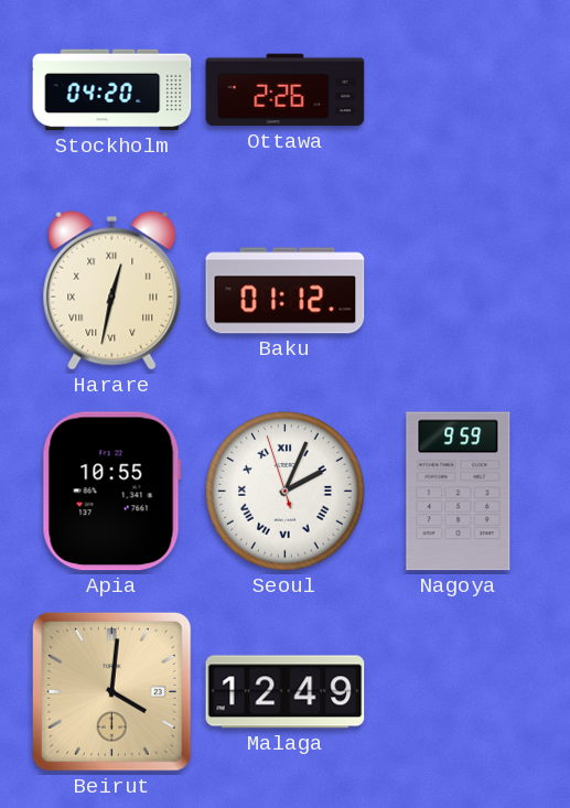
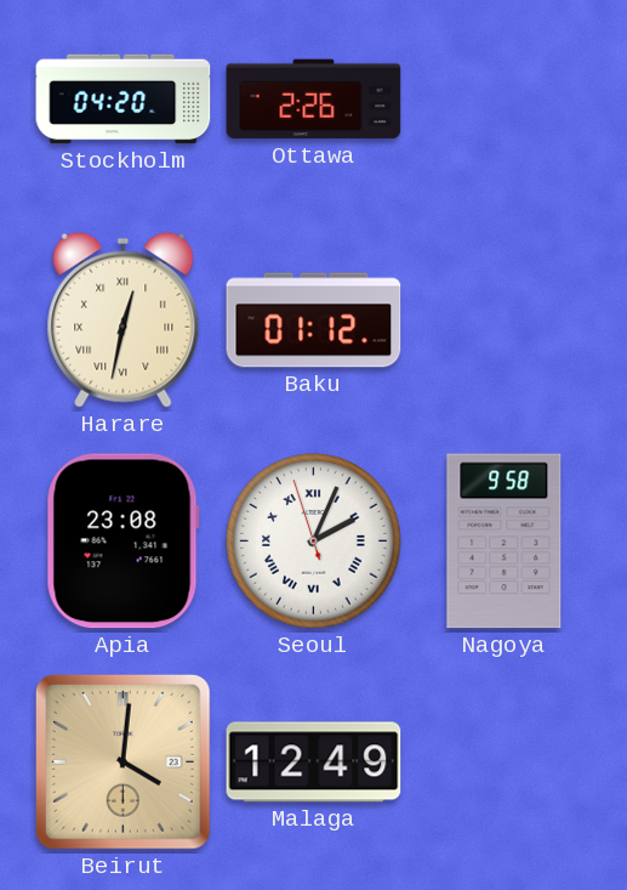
Apia: 10:55 -> 23:08
Nagoya: 9:59 -> 9:58
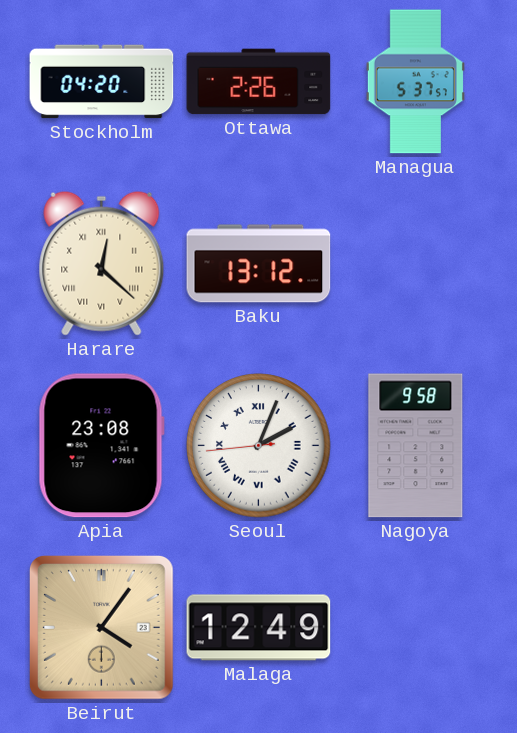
Managua: none -> 5:37
Harare: 12:32 -> 12:22
Baku: 01:12 -> 13:12
Seoul: 2:03:57 -> 2:03:44
Beirut: 4:01 -> 4:06
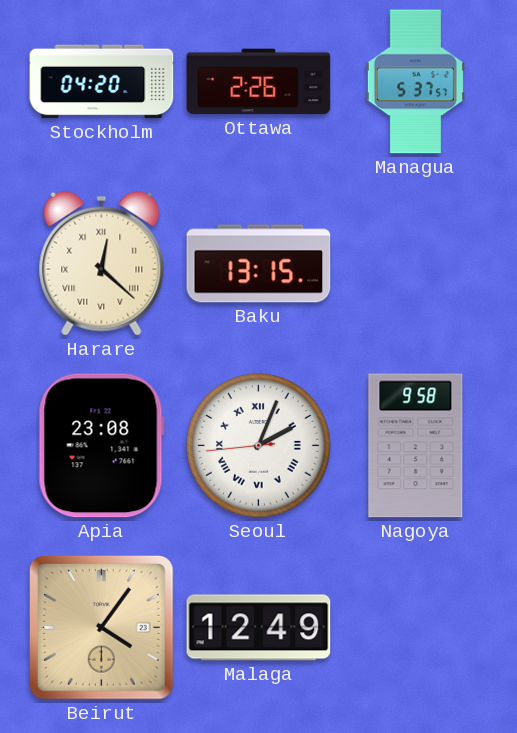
Baku: 13:12 -> 13:15
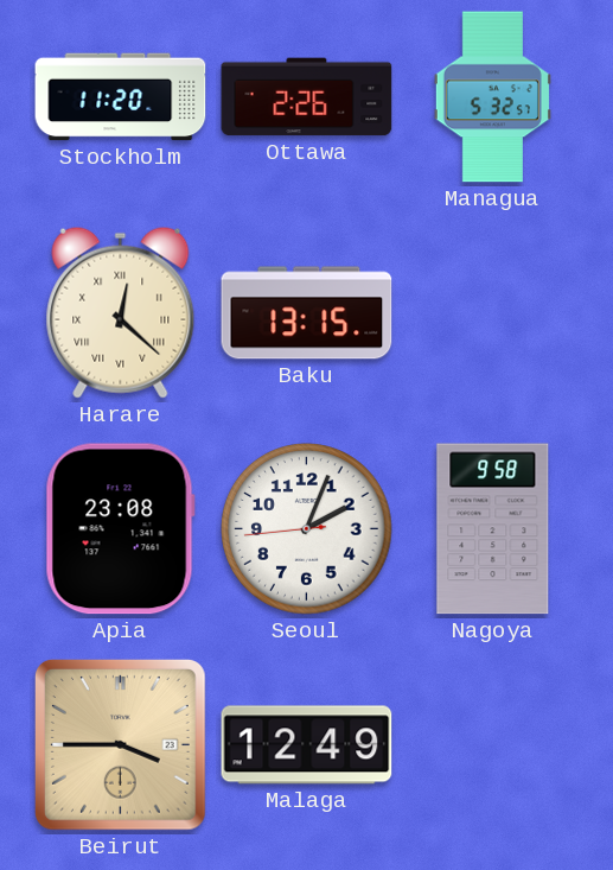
Stockholm: 04:20 -> 11:20
Managua: 5:37 -> 5:32
Seoul numerals: Roman -> Arabic
Beirut: 4:06 -> 3:45
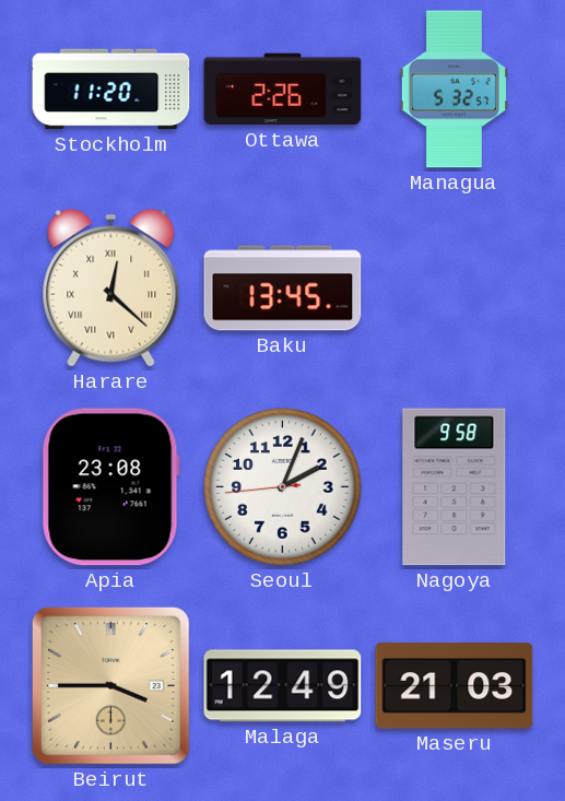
Baku: 13:15 -> 13:45
Maseru: none -> 21:03
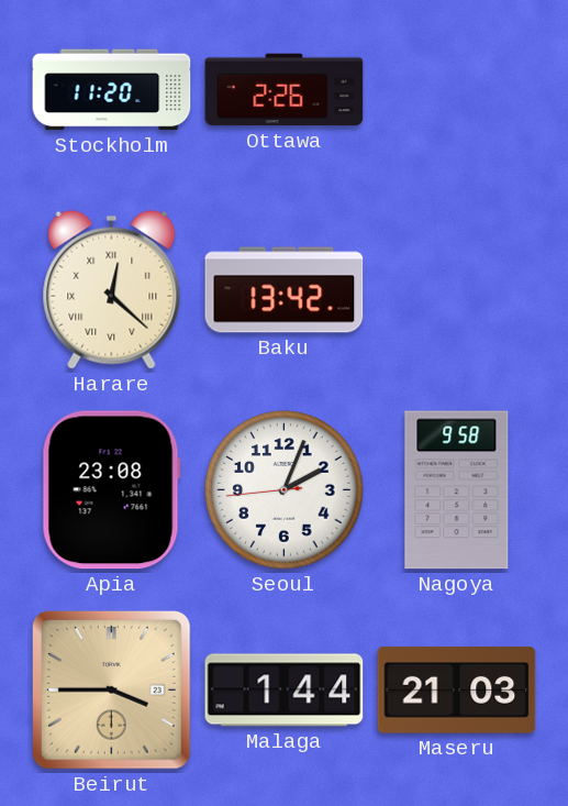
Managua: 5:32 -> none
Baku: 13:45 -> 13:42
Malaga: 12:49 -> 1:44
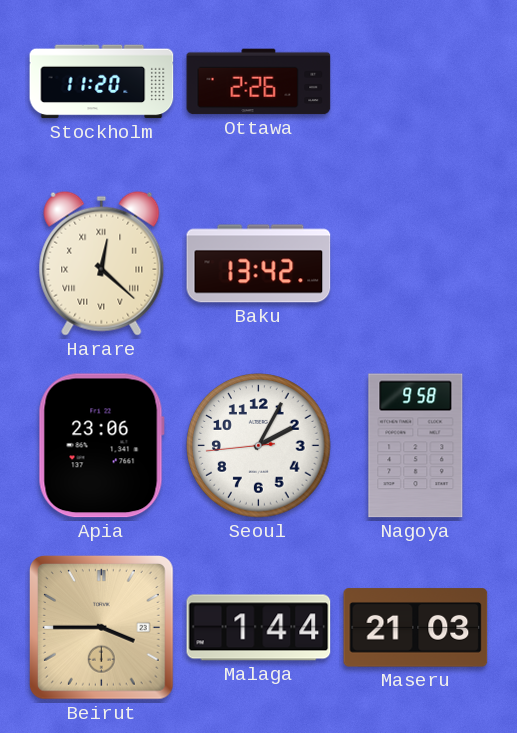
Apia: 23:08 -> 23:06
Seoul: 2:03 -> 2:04
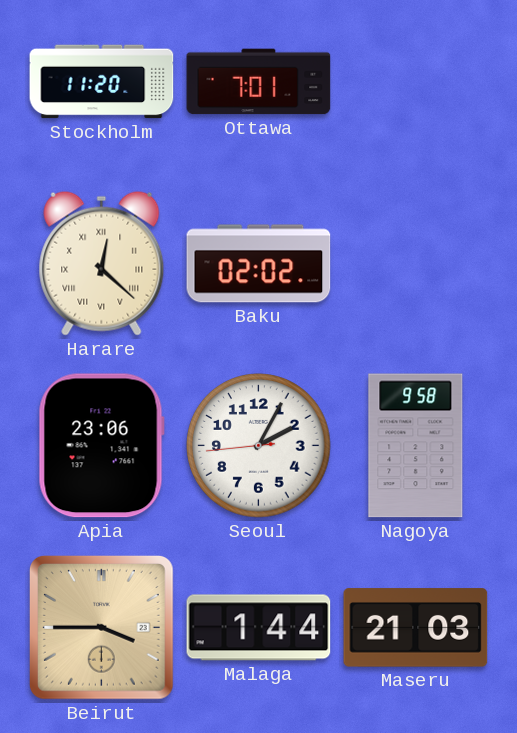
Ottawa: 2:26 -> 7:01
Baku: 13:42 -> 02:02
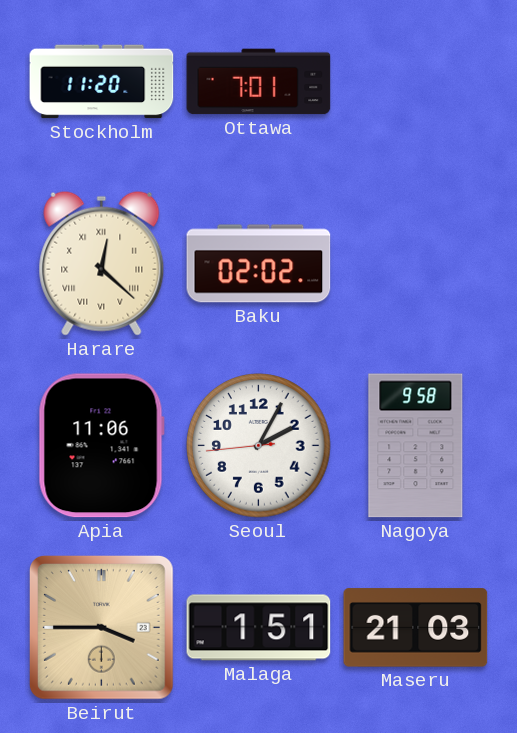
Apia: 23:06 -> 11:06
Malaga: 1:44 -> 1:51
